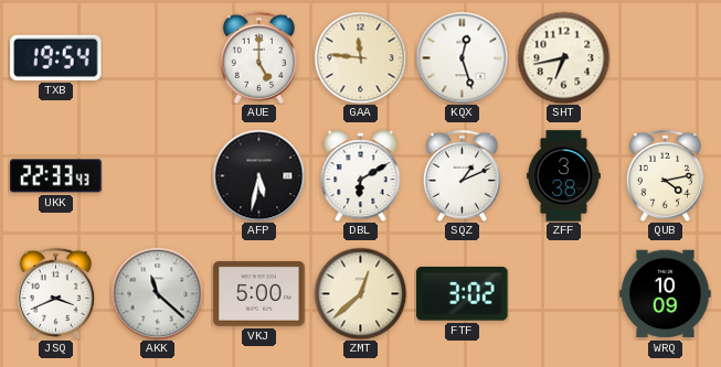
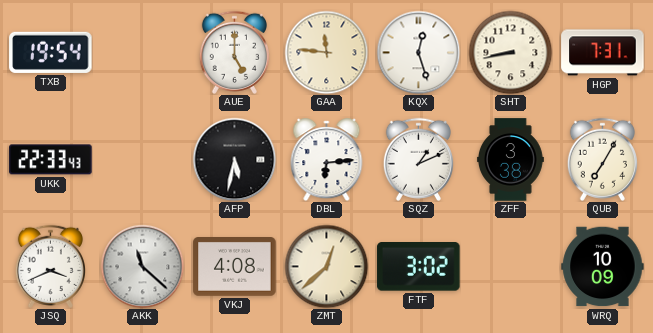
SHT: 6:43 -> 8:43
HGP: none -> 7:31
DBL: 6:10 -> 6:14
QUB: 4:13 -> 7:05
VKJ: 5:00 -> 4:08
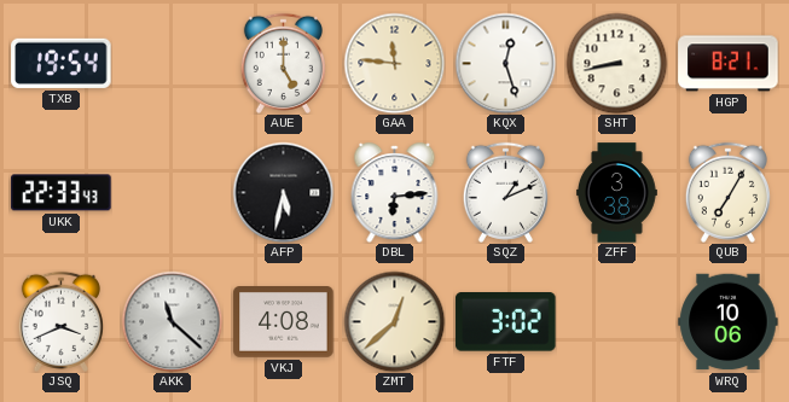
HGP: 7:31 -> 8:21
WRQ: 10:09 -> 10:06
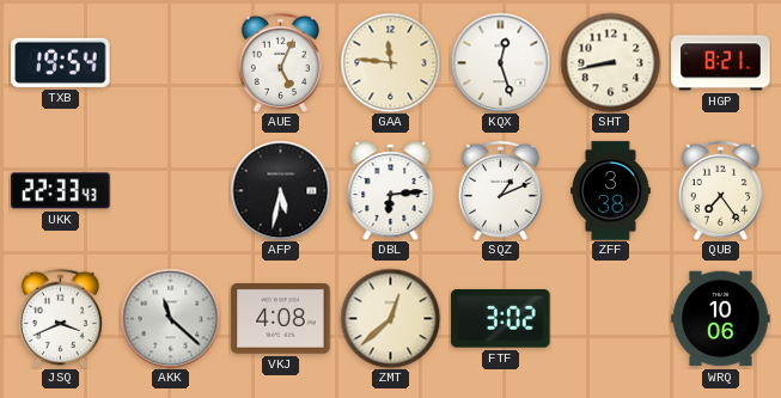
AUE: 5:00 -> 5:04
QUB: 7:05 -> 7:24
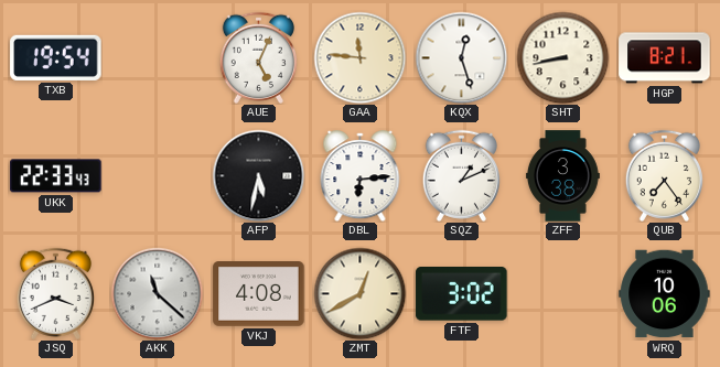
ZMT: 12:38 -> 12:40
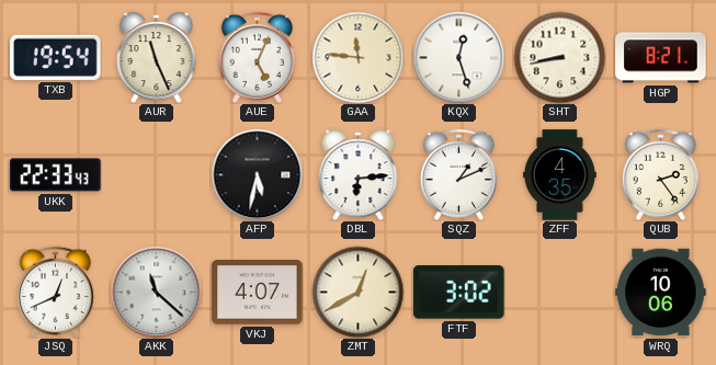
AUR: none -> 11:26
ZFF: 3:38 -> 4:35
QUB: 7:24 -> 2:24
JSQ: 3:41 -> 12:41
VKJ: 4:08 -> 4:07
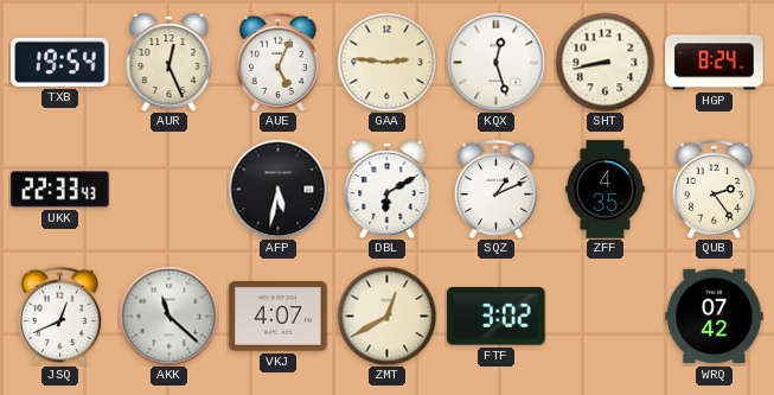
AUR: 11:26 -> 12:26
GAA: 11:46 -> 2:46
HGP: 8:21 -> 8:24
DBL: 6:14 -> 6:10
WRQ: 10:06 -> 07:42
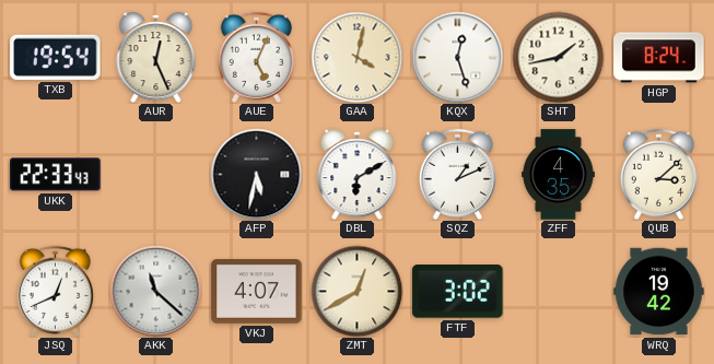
GAA: 2:46 -> 4:02
SHT: 8:43 -> 1:43
QUB: 2:24 -> 3:08
WRQ: 07:42 -> 19:42
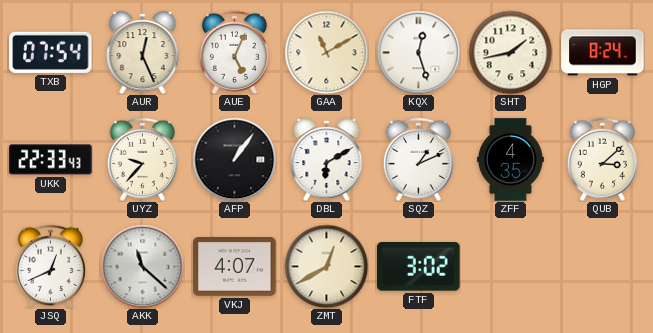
TXB: 19:54 -> 07:54
GAA: 4:02 -> 11:10
UYZ: none -> 9:37
AFP: 5:32 -> 1:06
WRQ: 19:42 -> none
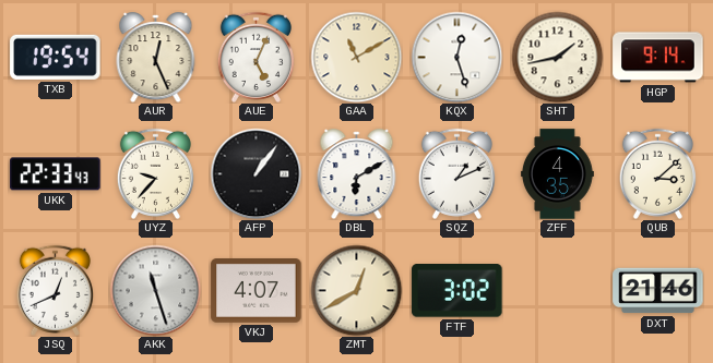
TXB: 07:54 -> 19:54
HGP: 8:24 -> 9:14
AKK: 11:22 -> 11:27
DXT: none -> 21:46
